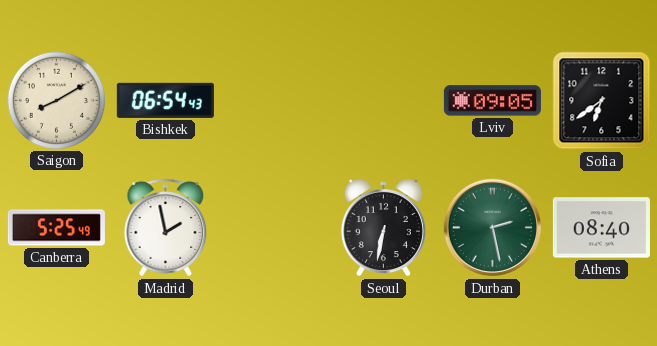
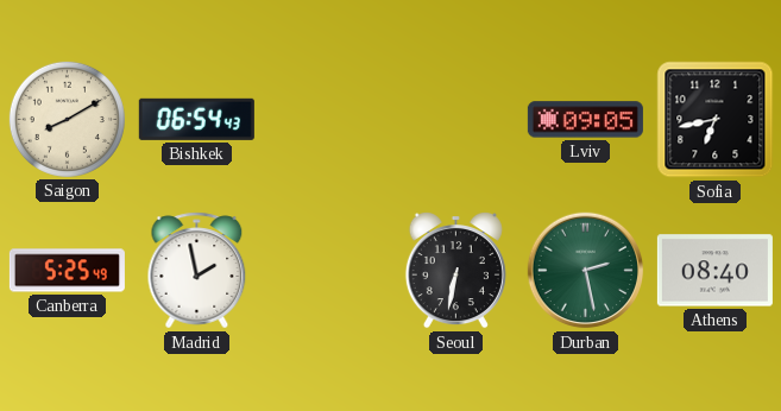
Sofia: 6:39 -> 6:43
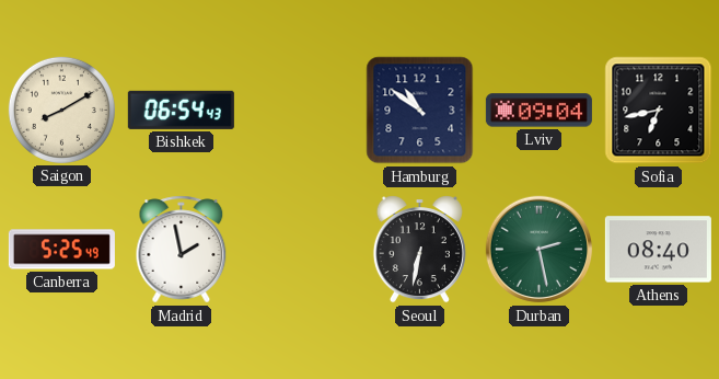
Hamburg: none -> 10:51
Lviv: 09:05 -> 09:04
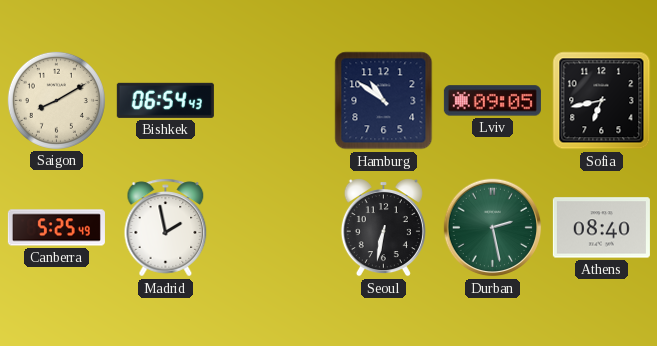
Lviv: 09:04 -> 09:05
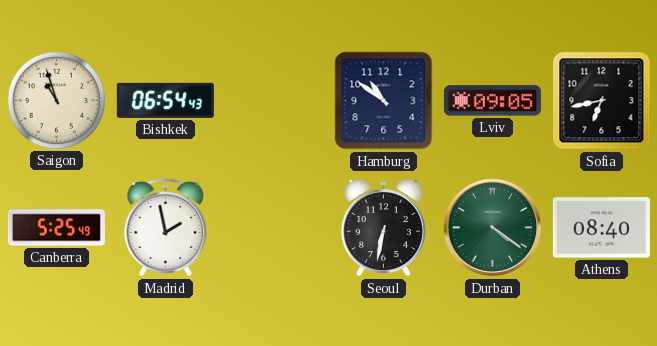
Saigon: 8:10 -> 10:57
Durban: 2:28 -> 4:21
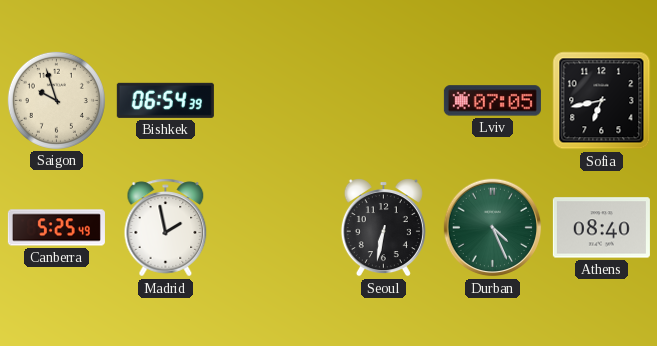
Saigon: 10:57 -> 9:57
Bishkek: 06:54:43 -> 06:54:39
Hamburg: 10:51 -> none
Lviv: 09:05 -> 07:05
Durban: 4:21 -> 4:26
